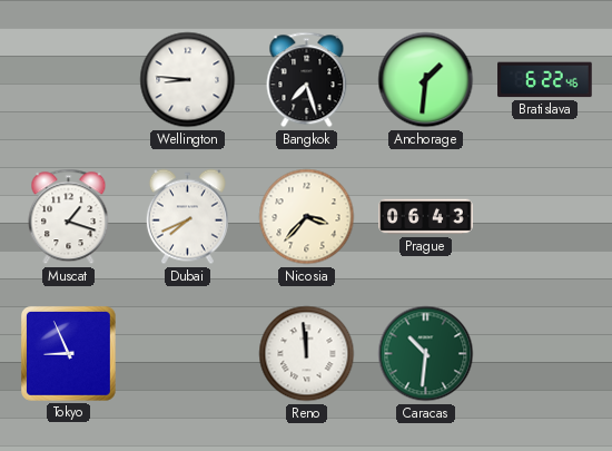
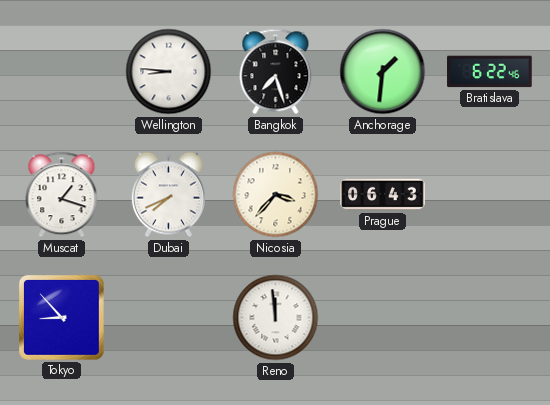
Tokyo: 8:56 -> 8:53
Caracas: 10:31 -> none
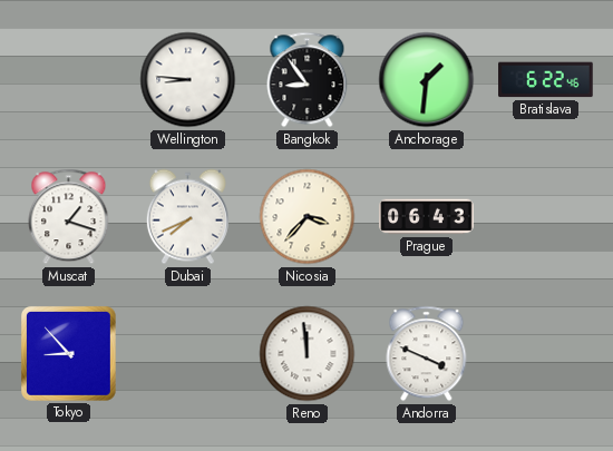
Bangkok: 7:27 -> 8:54
Andorra: none -> 3:49
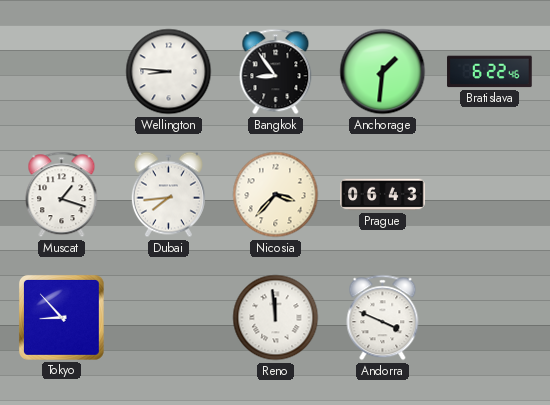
Dubai: 7:41 -> 7:44
